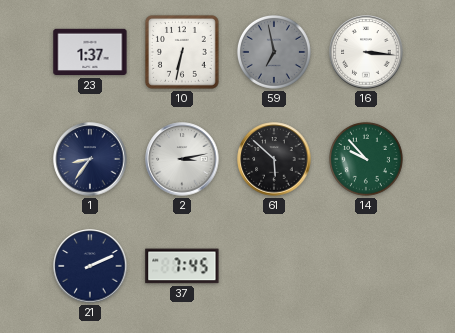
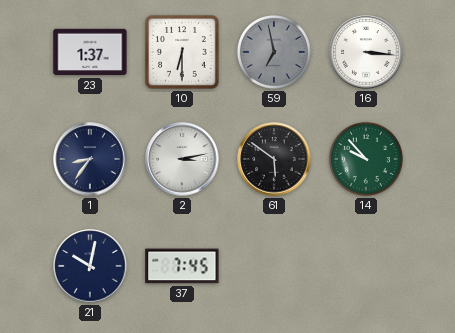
10: 6:32 -> 6:30
61: 5:52 -> 5:51
21: 2:11 -> 10:02
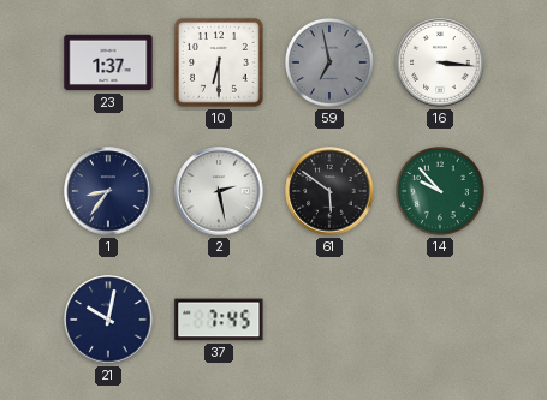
2: 3:13 -> 2:28
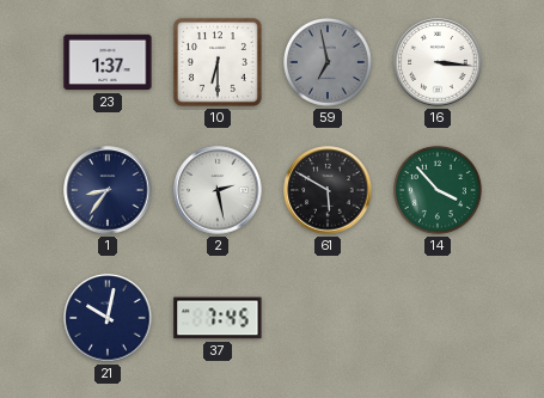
61: 5:51 -> 5:50
14: 9:53 -> 3:53
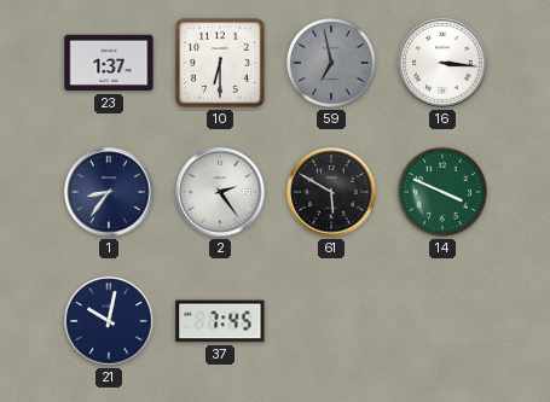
2: 2:28 -> 2:24
14: 3:53 -> 3:49
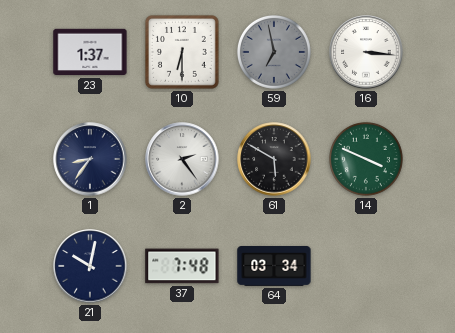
37: 7:45 -> 7:48
64: none -> 03:34
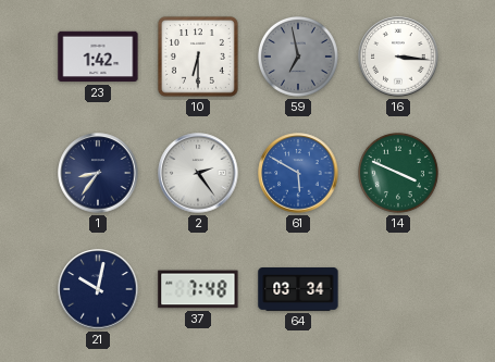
23: 1:37 -> 1:42
61 dial: black -> blue
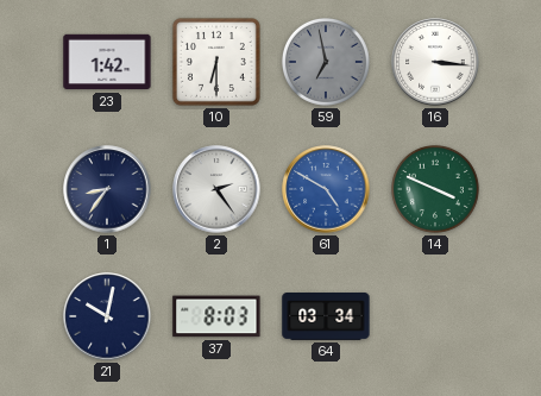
61: 5:50 -> 4:50
37: 7:48 -> 8:03
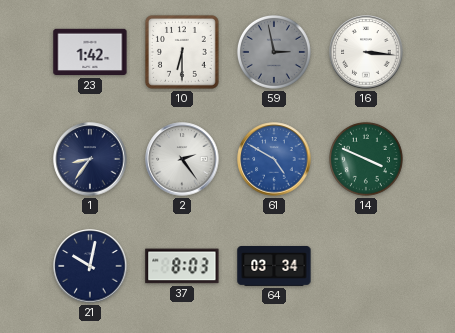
59: 6:58 -> 2:58
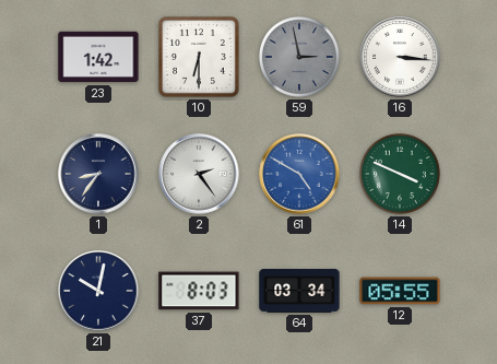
12: none -> 05:55
